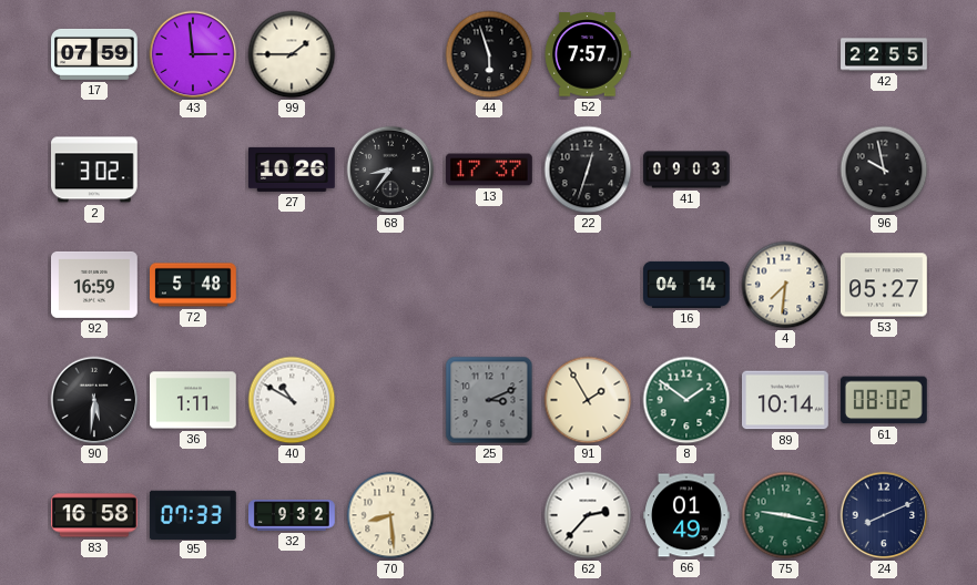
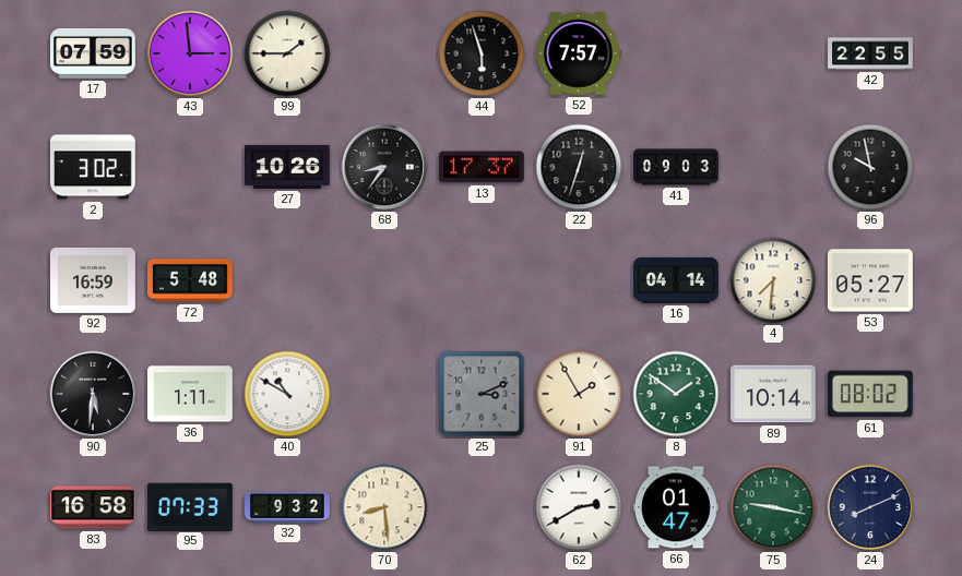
62: 2:37 -> 2:40
66: 01:49 -> 01:47
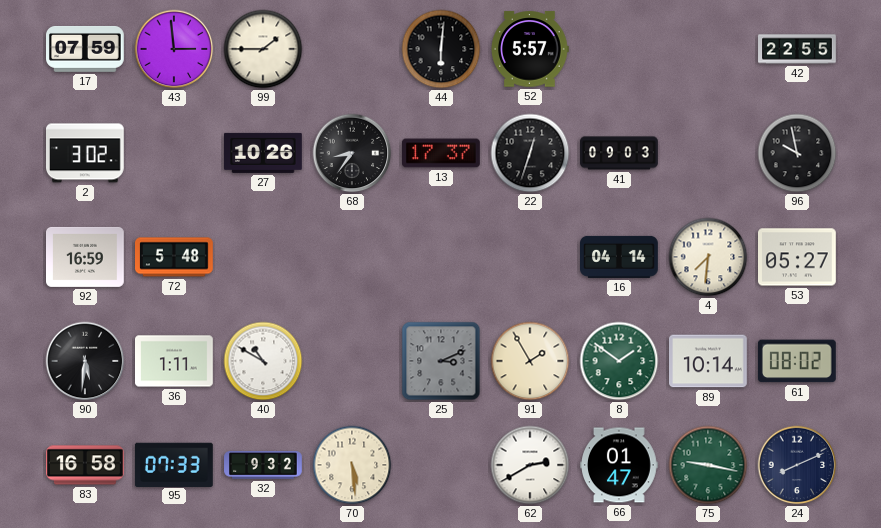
44: 5:57 -> 6:01
52: 7:57 -> 5:57
70: 8:29 -> 5:29
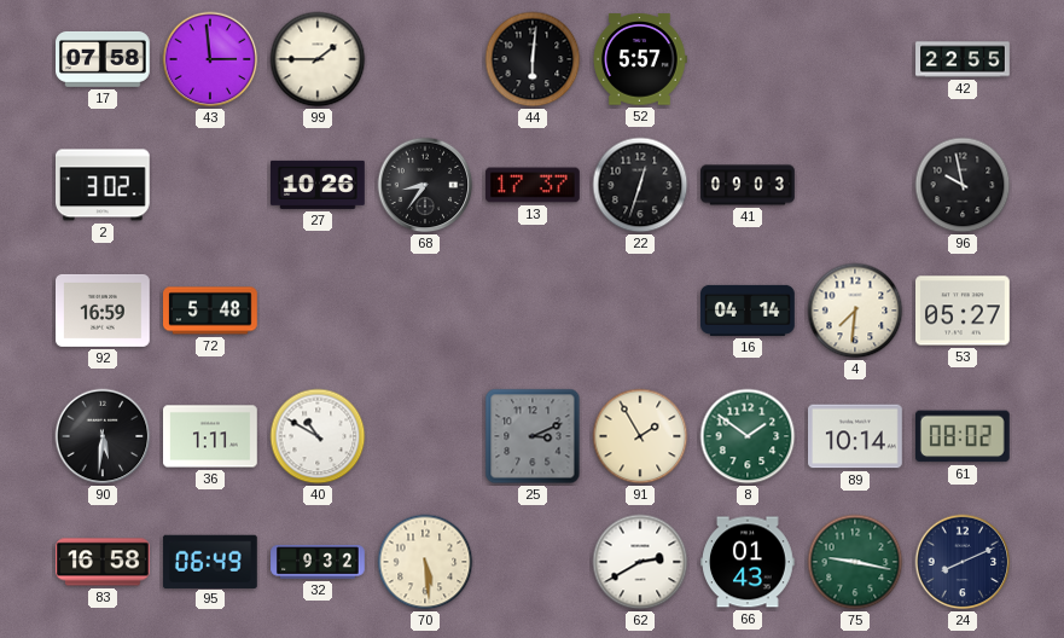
17: 07:59 -> 07:58
95: 07:33 -> 06:49
66: 01:47 -> 01:43
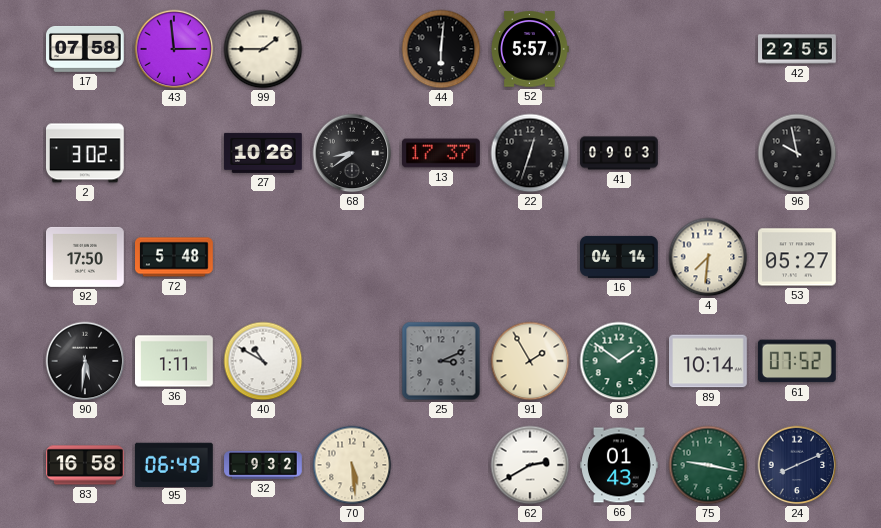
68: 8:36 -> 8:39
92: 16:59 -> 17:50
61: 08:02 -> 07:52
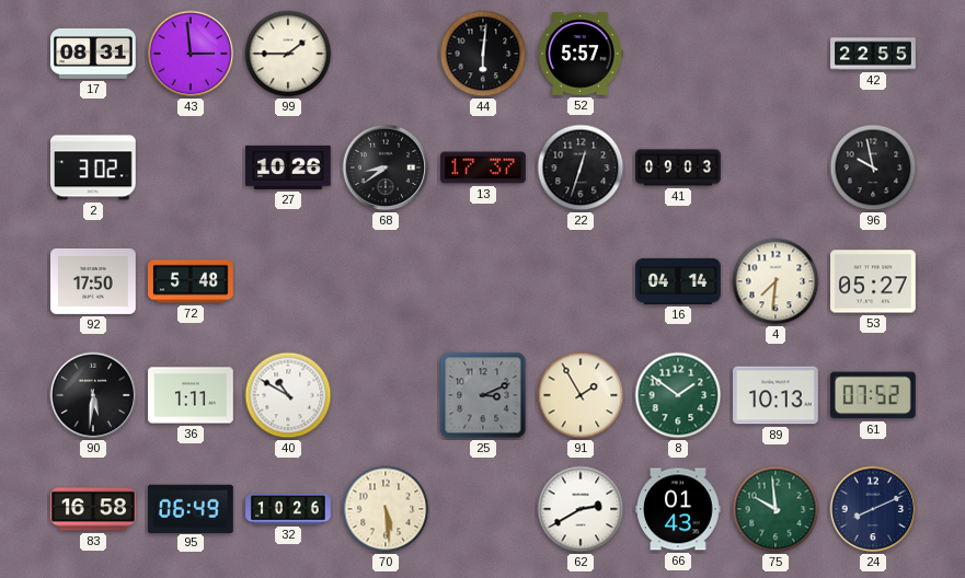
17: 07:58 -> 08:31
89: 10:14 -> 10:13
32: 9:32 -> 10:26
75: 9:17 -> 9:59
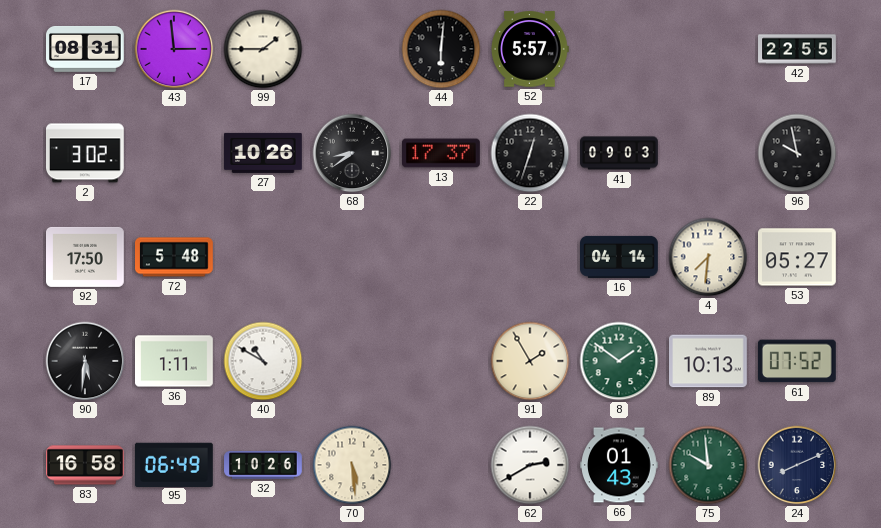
25: 3:11 -> none
